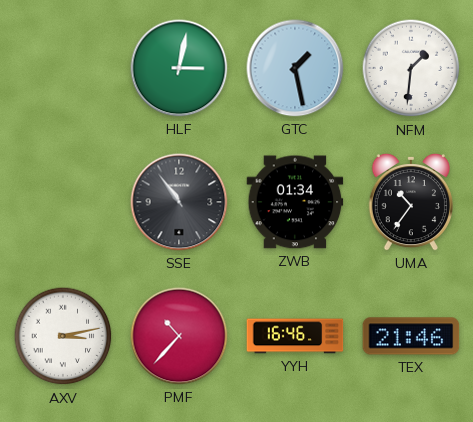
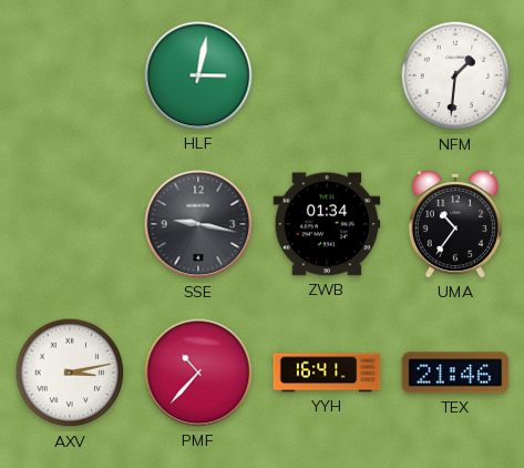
GTC: 1:28 -> none
SSE: 10:54 -> 9:17
YYH: 16:46 -> 16:41
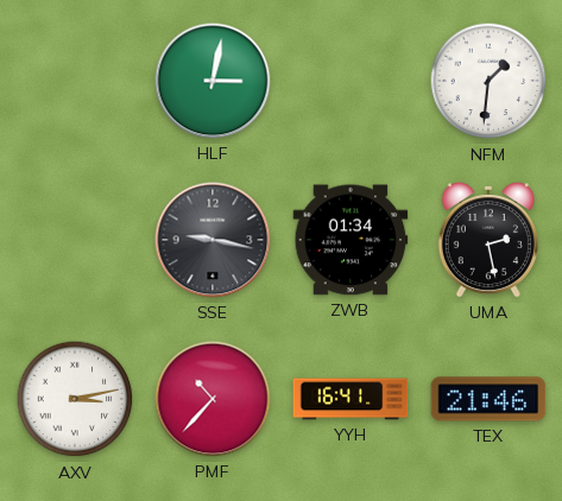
UMA: 10:36 -> 2:28
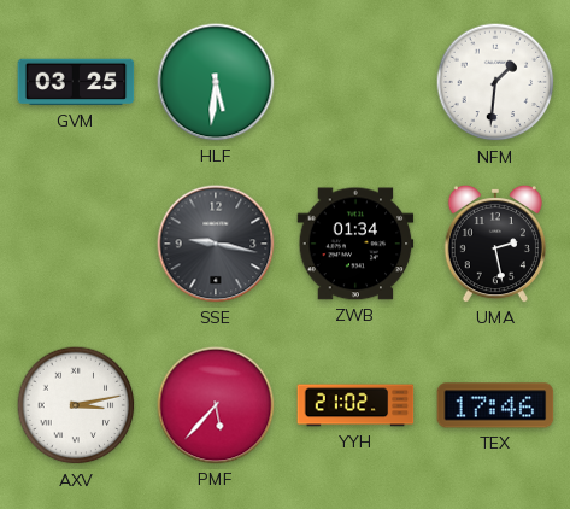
GVM: none -> 03:25
HLF: 3:02 -> 5:31
PMF: 10:37 -> 5:37
YYH: 16:41 -> 21:02
TEX: 21:46 -> 17:46
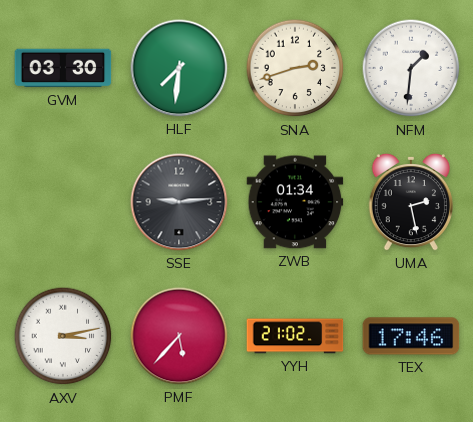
GVM: 03:25 -> 03:30
HLF: 5:31 -> 7:31
SNA: none -> 2:42
SSE: 9:17 -> 9:14
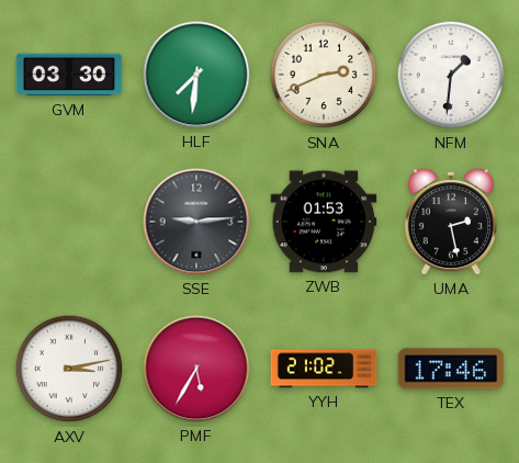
SNA: 2:42 -> 2:41
ZWB: 01:34 -> 01:53
PMF: 5:37 -> 5:35
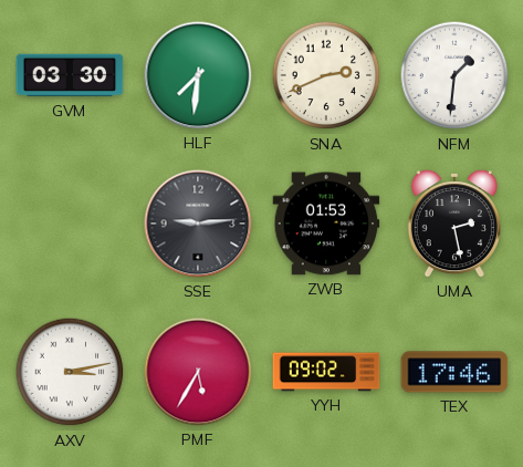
YYH: 21:02 -> 09:02
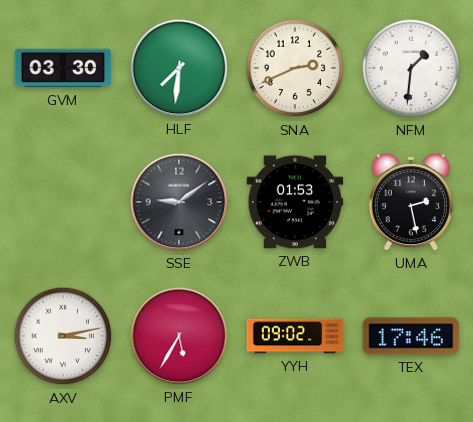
SSE: 9:14 -> 9:09
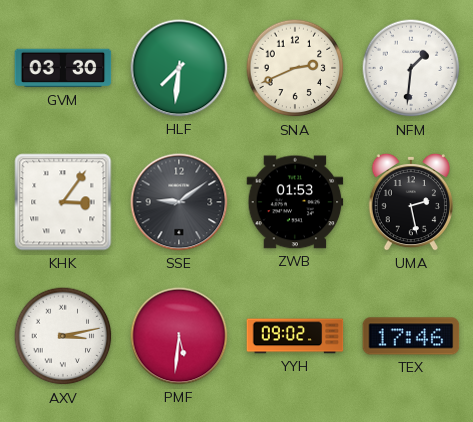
KHK: none -> 3:06
PMF: 5:35 -> 5:31
